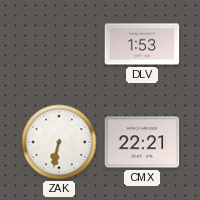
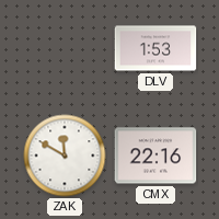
ZAK: 6:32 -> 11:50
CMX: 22:21 -> 22:16
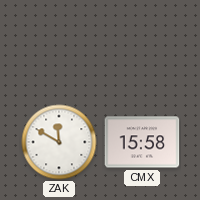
DLV: 1:53 -> none
CMX: 22:16 -> 15:58
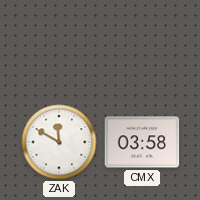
CMX: 15:58 -> 03:58
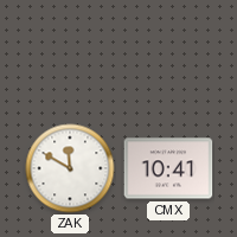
CMX: 03:58 -> 10:41
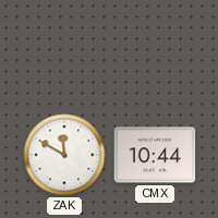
CMX: 10:41 -> 10:44
